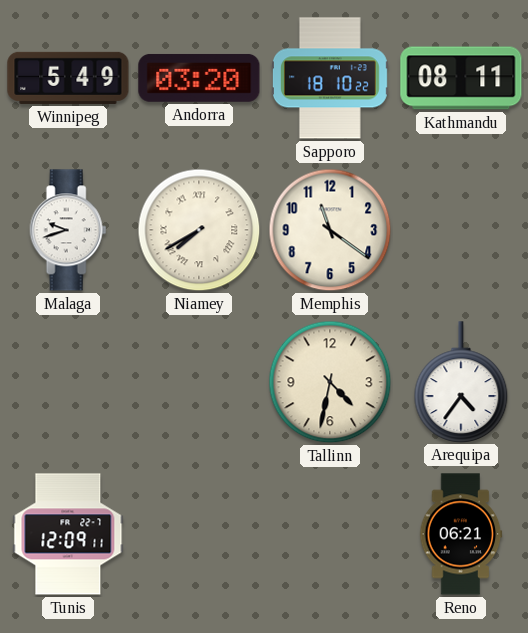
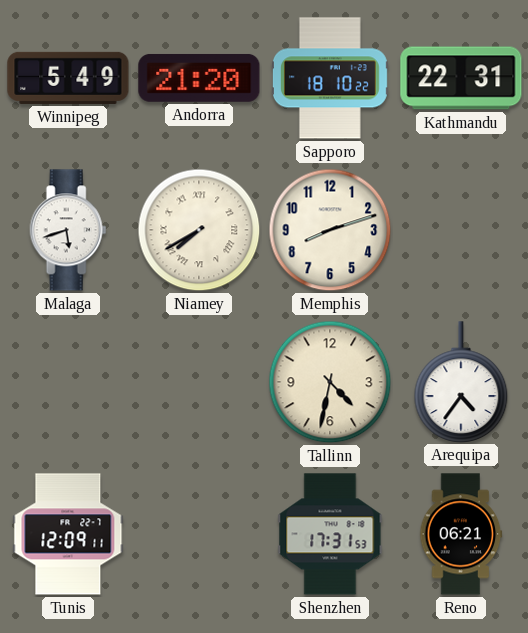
Andorra: 03:20 -> 21:20
Kathmandu: 08:11 -> 22:31
Malaga: 9:42 -> 5:42
Memphis: 11:21 -> 8:12
Shenzhen: none -> 17:31
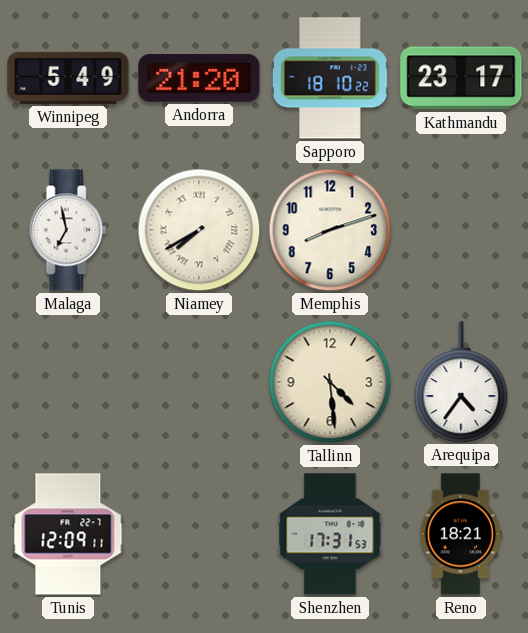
Kathmandu: 22:31 -> 23:17
Malaga: 5:42 -> 6:58
Tallinn: 4:32 -> 4:29
Reno: 06:21 -> 18:21
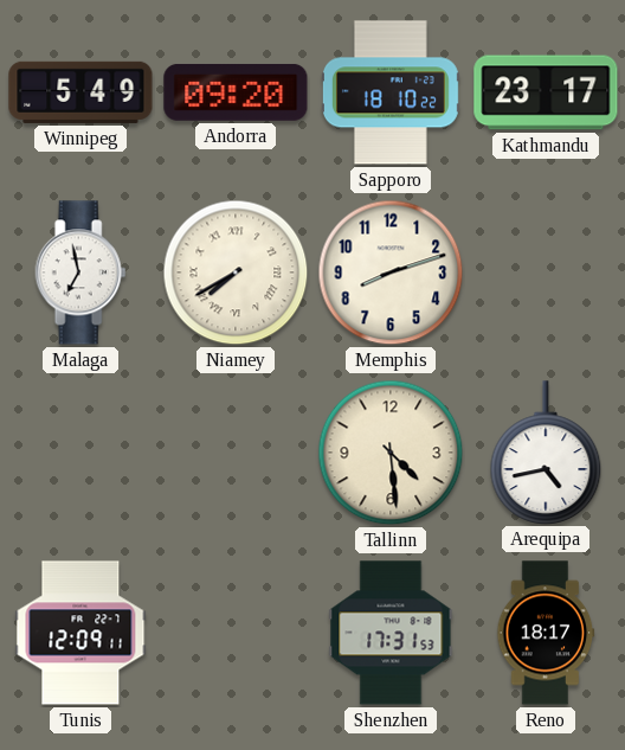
Andorra: 21:20 -> 09:20
Arequipa: 4:36 -> 4:43
Reno: 18:21 -> 18:17
